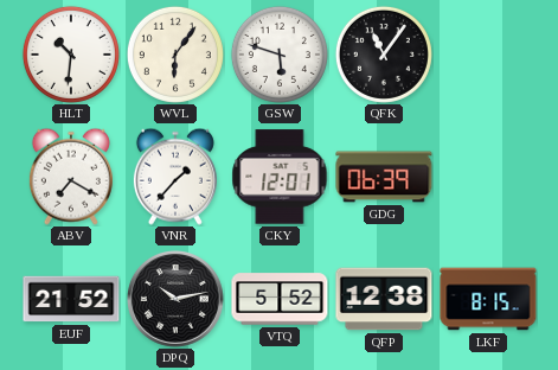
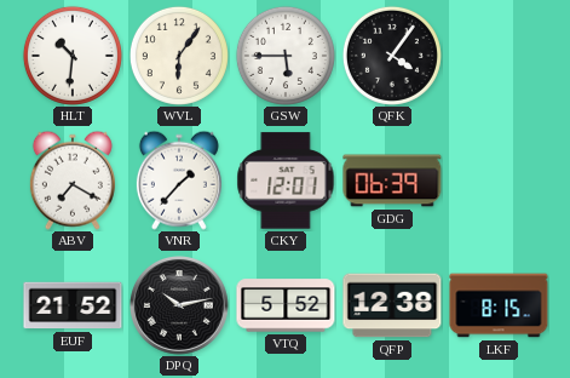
GSW: 5:48 -> 5:45
QFK: 11:06 -> 4:06
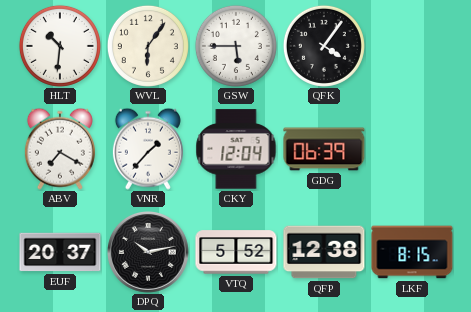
CKY: 12:01 -> 12:04
EUF: 21:52 -> 20:37
